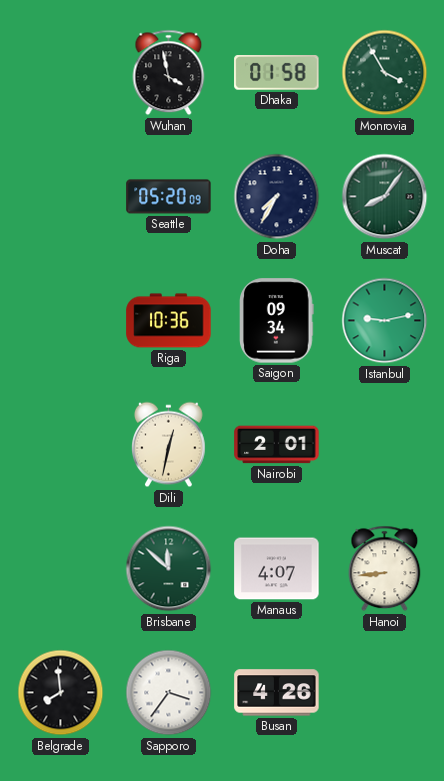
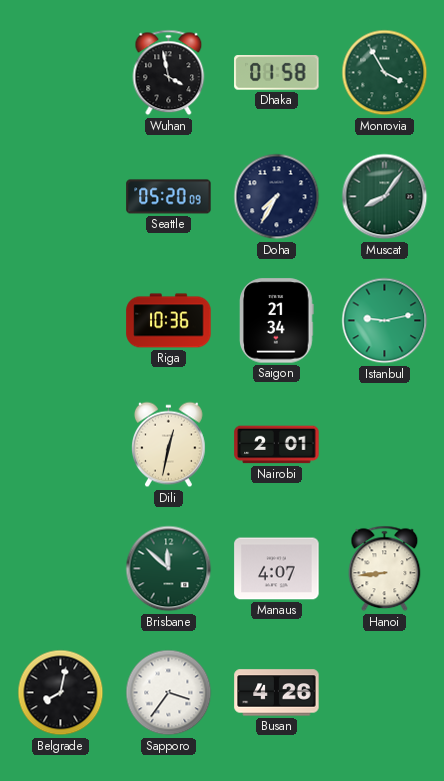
Saigon: 09:34 -> 21:34
Belgrade: 7:59 -> 8:02
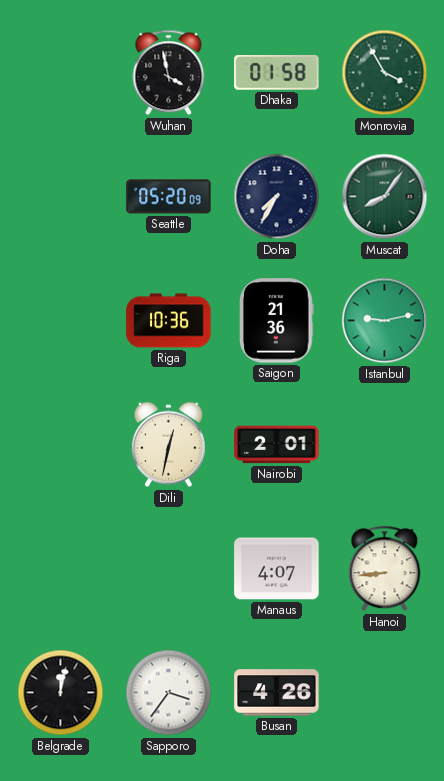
Saigon: 21:34 -> 21:36
Brisbane: 11:52 -> none
Belgrade: 8:02 -> 12:02
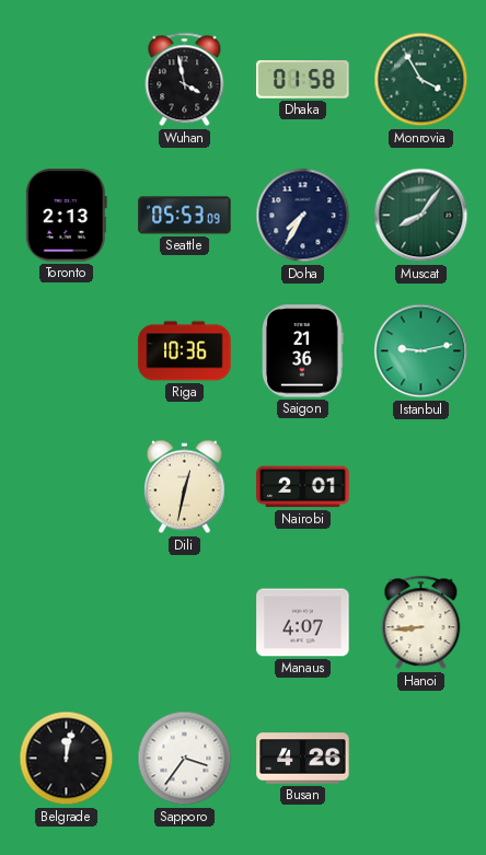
Toronto: none -> 2:13
Seattle: 05:20 -> 05:53
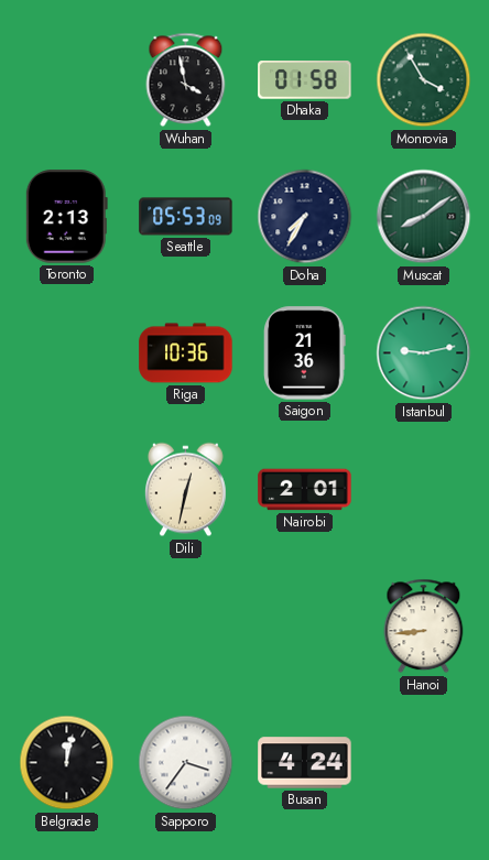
Muscat: 8:06 -> 8:09
Manaus: 4:07 -> none
Busan: 4:26 -> 4:24
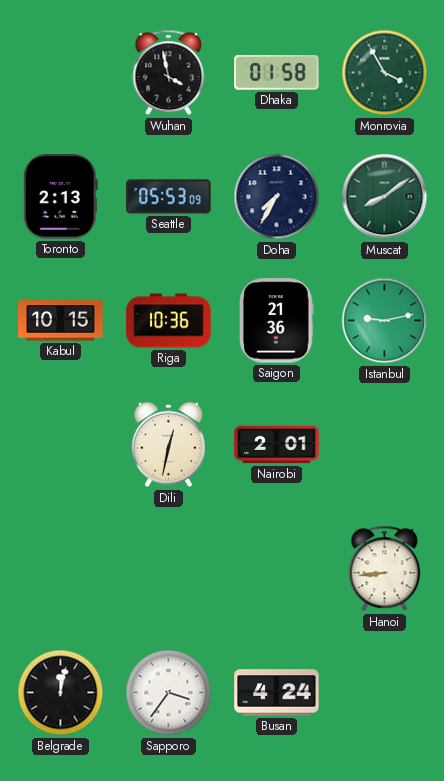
Kabul: none -> 10:15
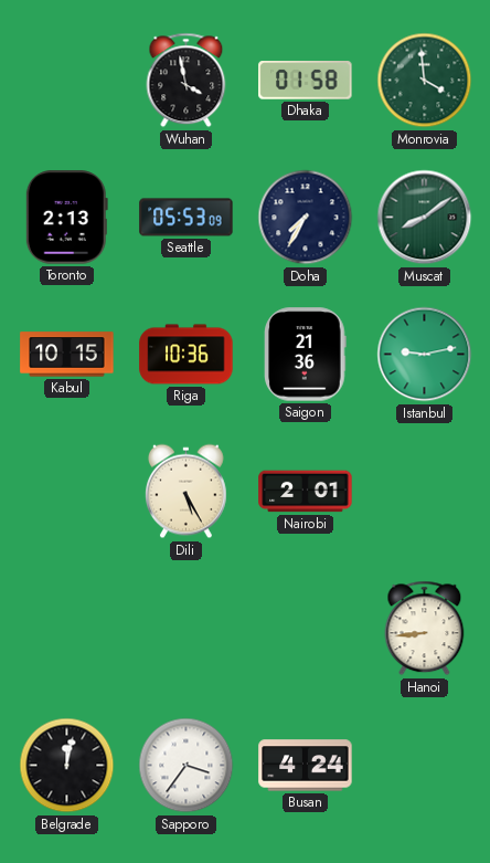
Monrovia: 3:55 -> 3:59
Dili: 12:32 -> 5:25
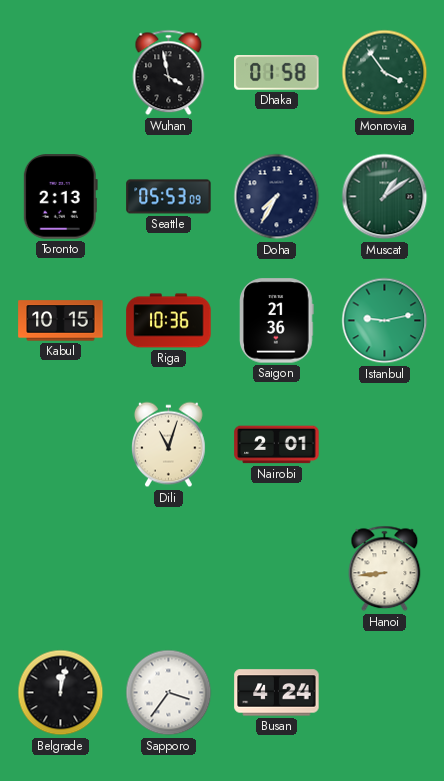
Monrovia: 3:59 -> 3:54
Muscat: 8:09 -> 1:09
Dili: 5:25 -> 11:03
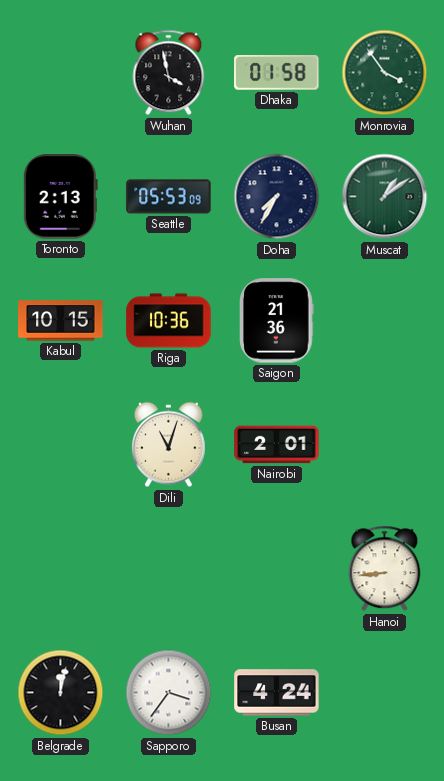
Istanbul: 9:13 -> none
